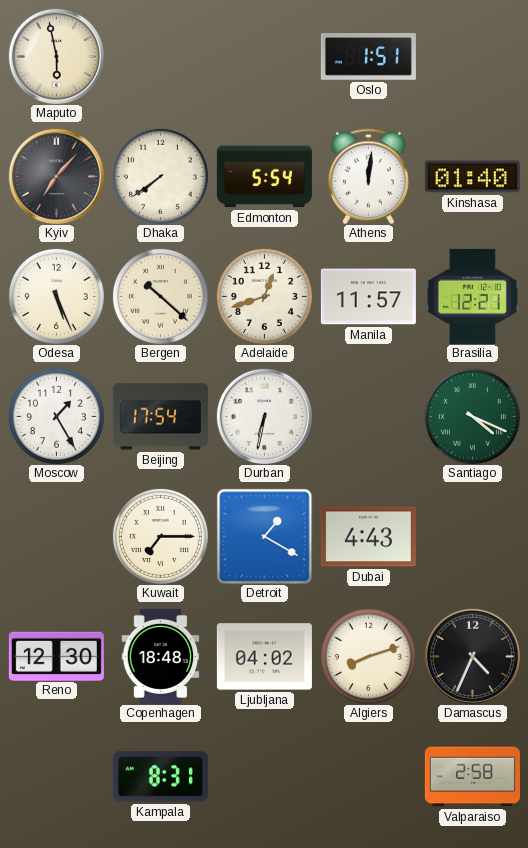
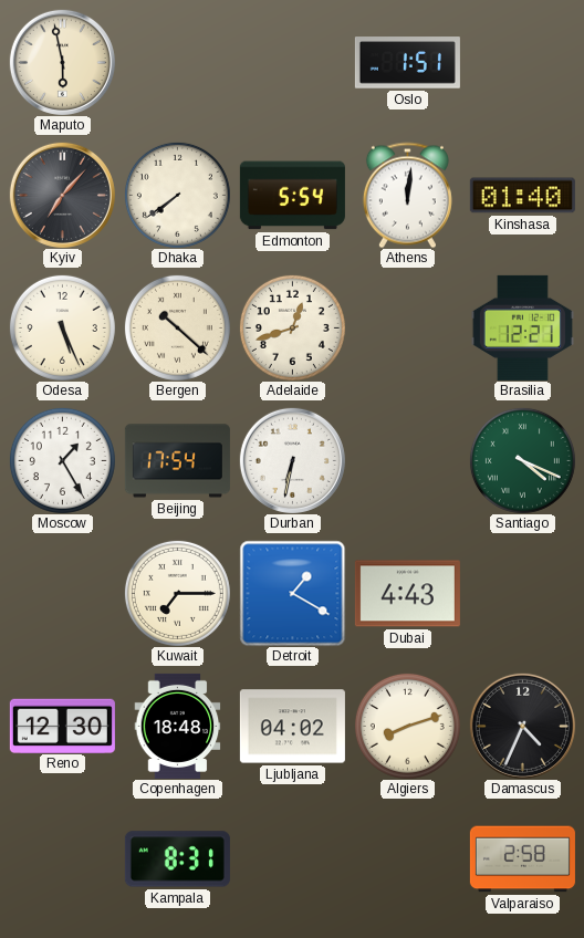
Manila: 11:57 -> none
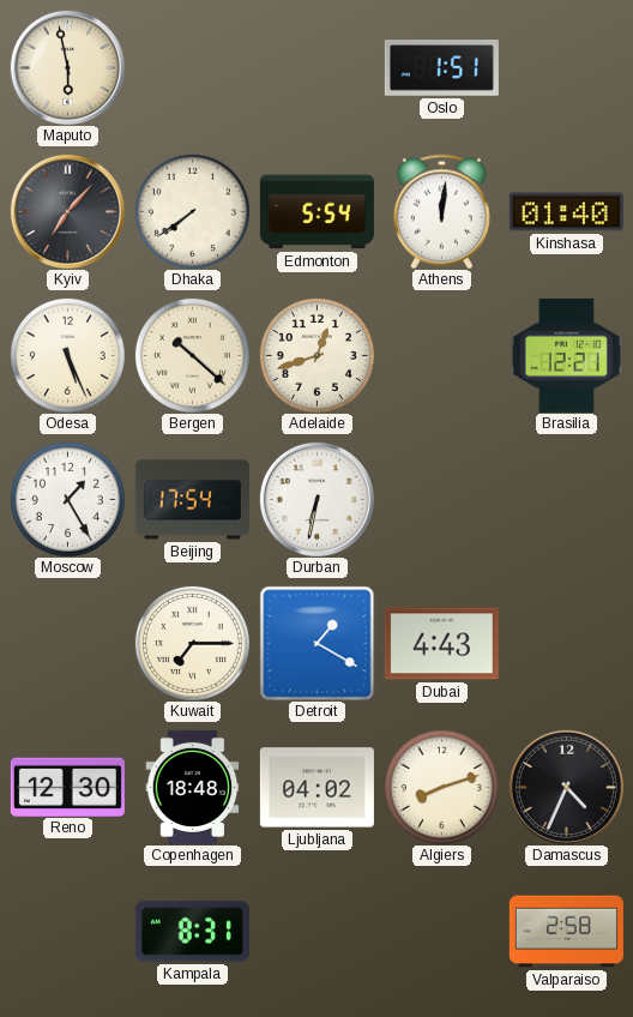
Santiago: 4:19 -> none
